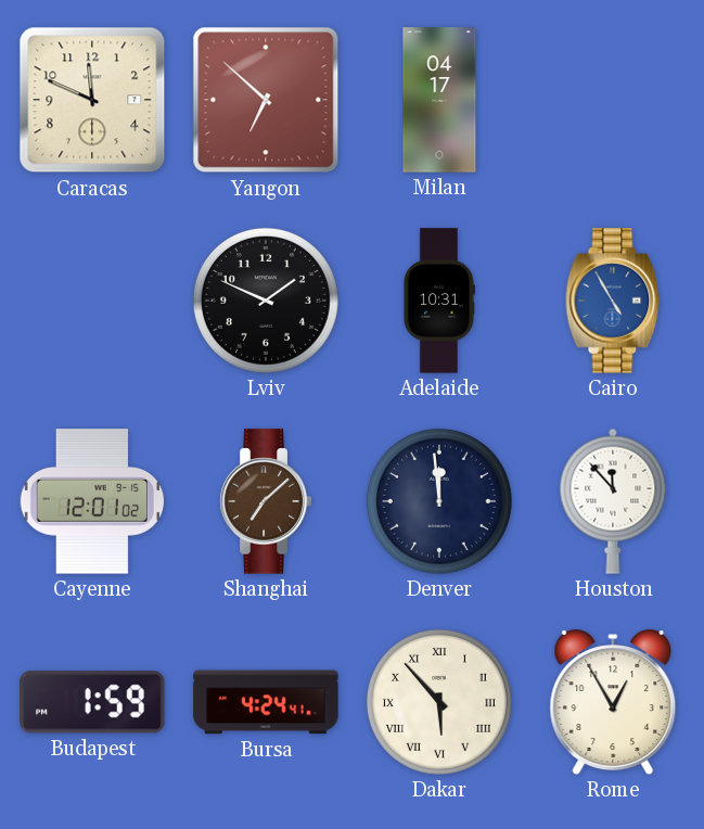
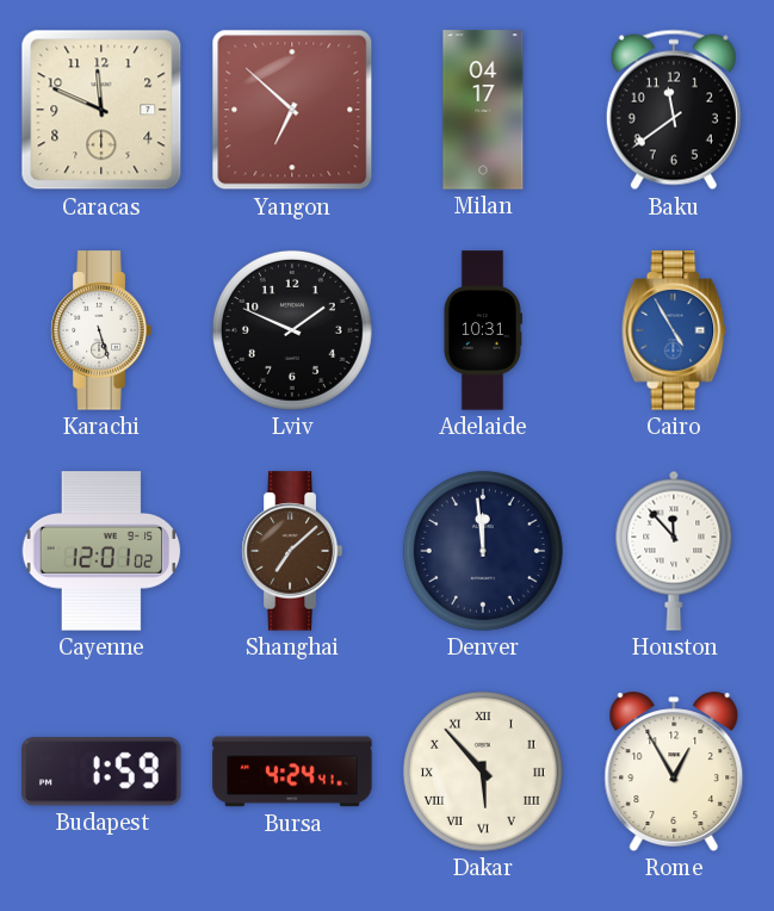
Baku: none -> 11:39
Karachi: none -> 5:27
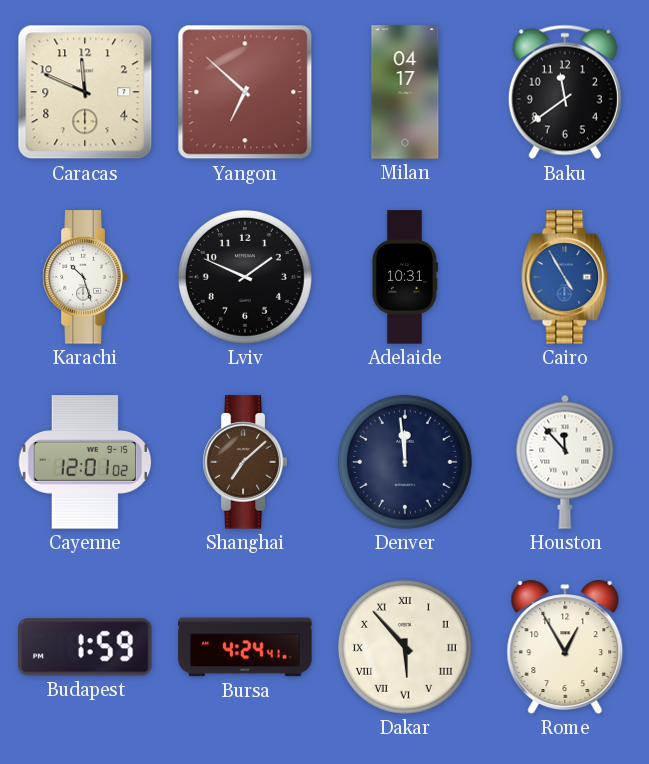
Karachi: 5:27 -> 10:27
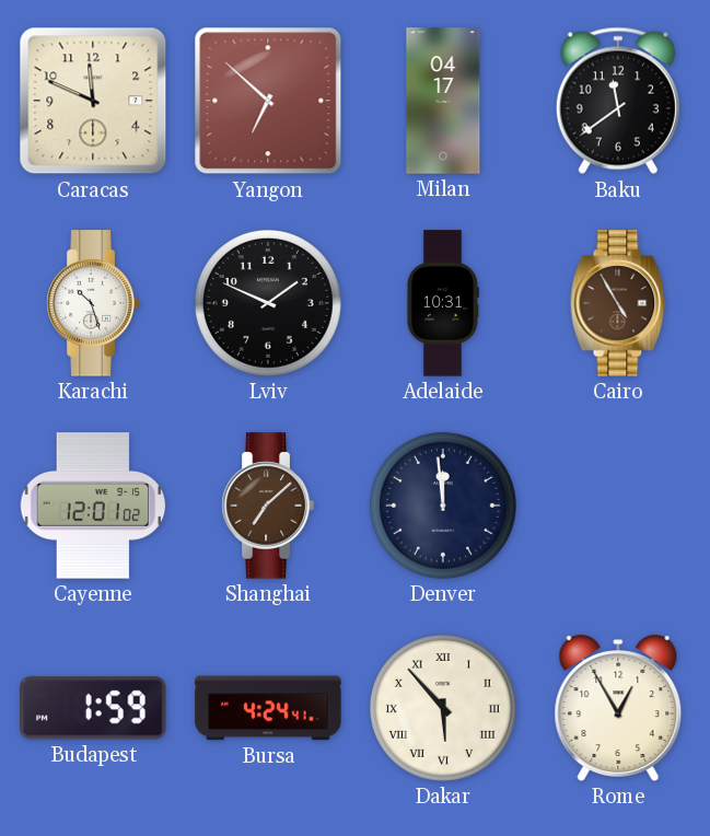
Cairo dial: blue -> brown
Houston: 11:53 -> none
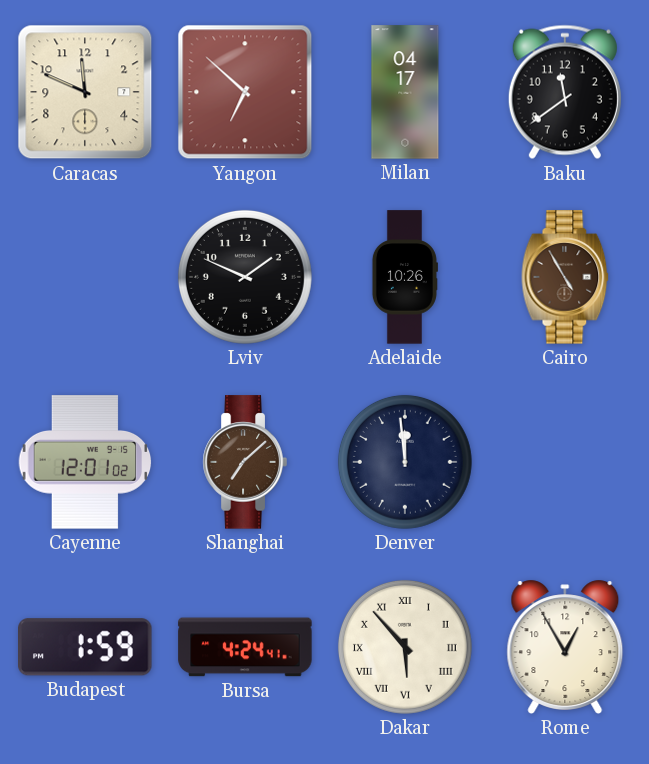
Karachi: 10:27 -> none
Adelaide: 10:31 -> 10:26
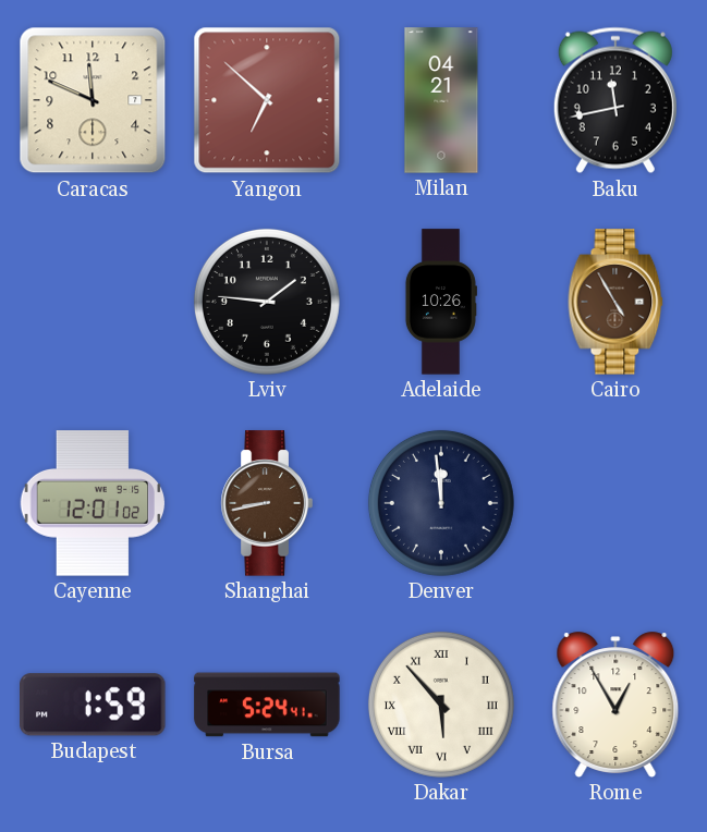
Milan: 04:17 -> 04:21
Baku: 11:39 -> 11:43
Lviv: 1:49 -> 1:46
Shanghai: 7:08 -> 8:43
Bursa: 4:24 -> 5:24
